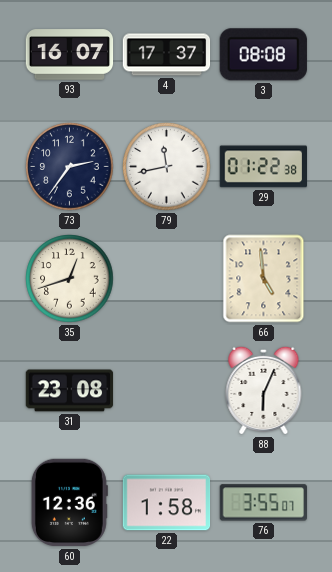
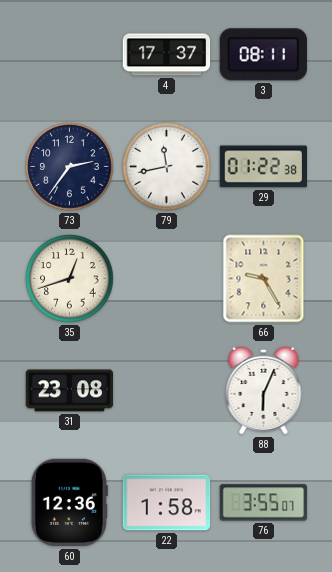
93: 16:07 -> none
3: 08:08 -> 08:11
66: 4:59 -> 9:25
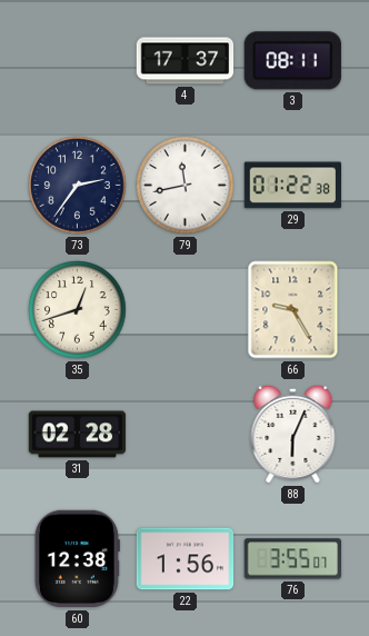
31: 23:08 -> 02:28
60: 12:36 -> 12:38
22: 1:58 -> 1:56
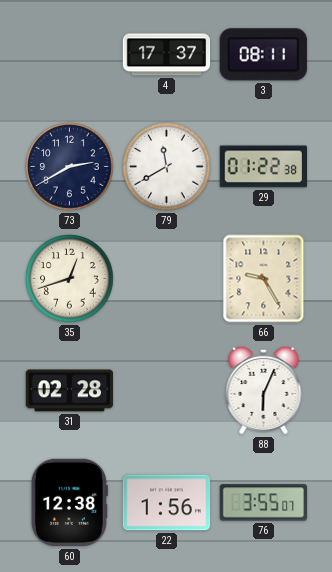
73: 2:36 -> 2:40
79: 11:43 -> 11:40
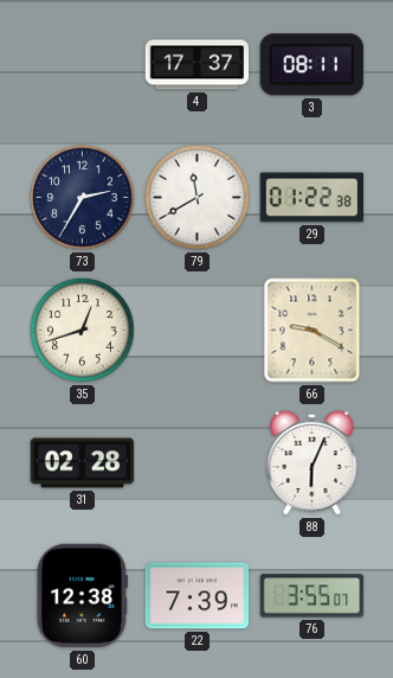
73: 2:40 -> 2:35
66: 9:25 -> 9:20
22: 1:56 -> 7:39
